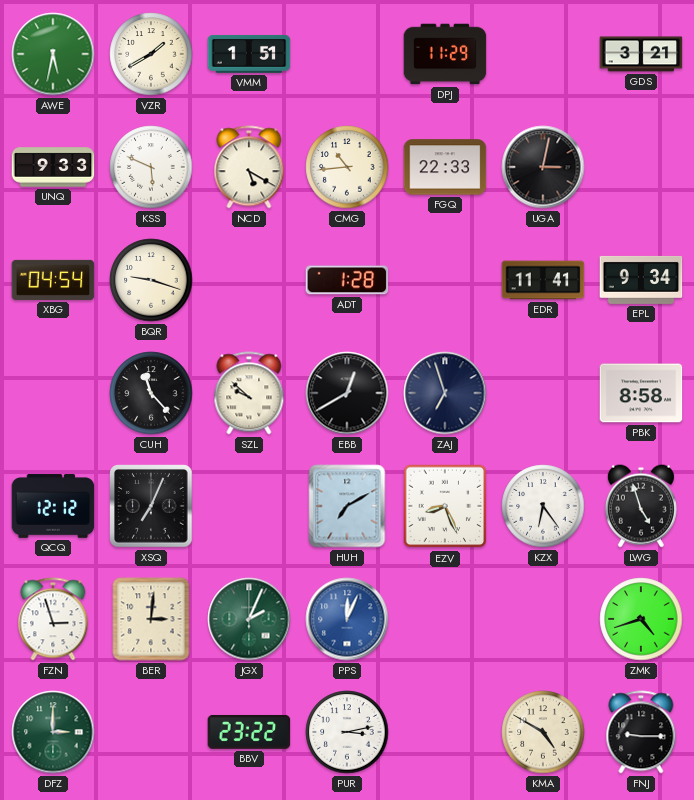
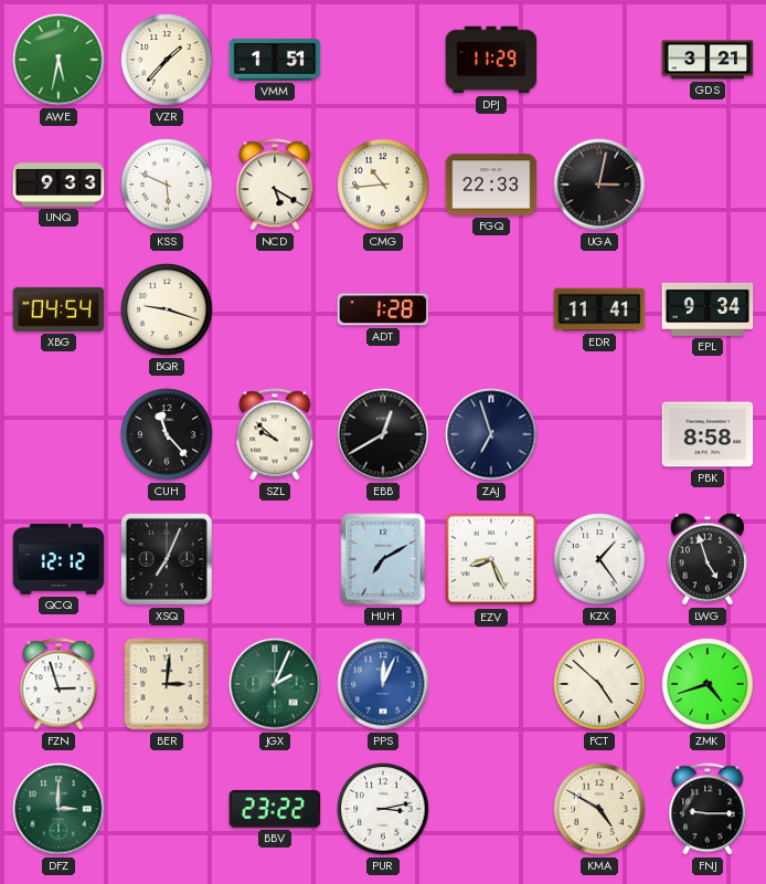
VZR: 1:40 -> 1:37
KZX: 6:24 -> 1:24
FCT: none -> 4:52
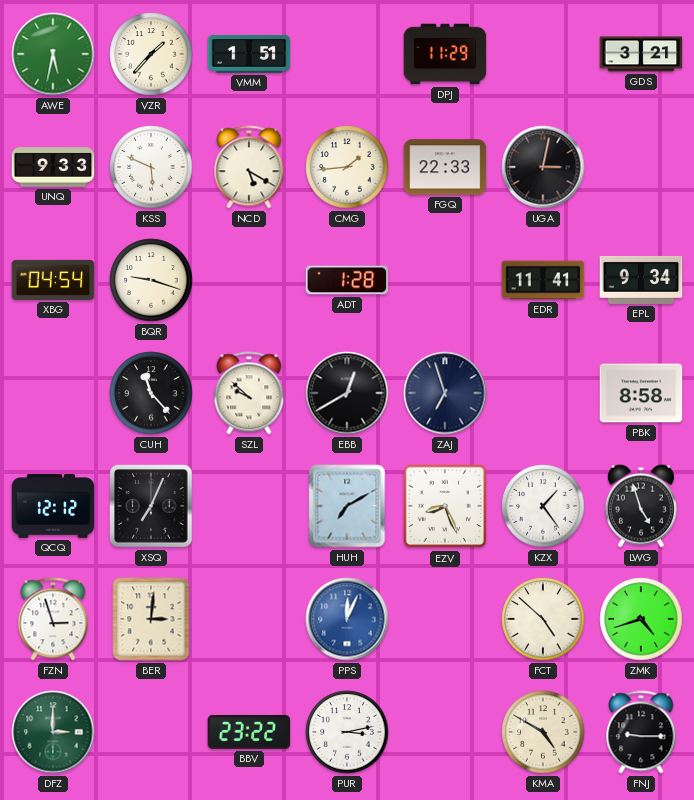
CMG: 10:44 -> 1:44
JGX: 2:04 -> none
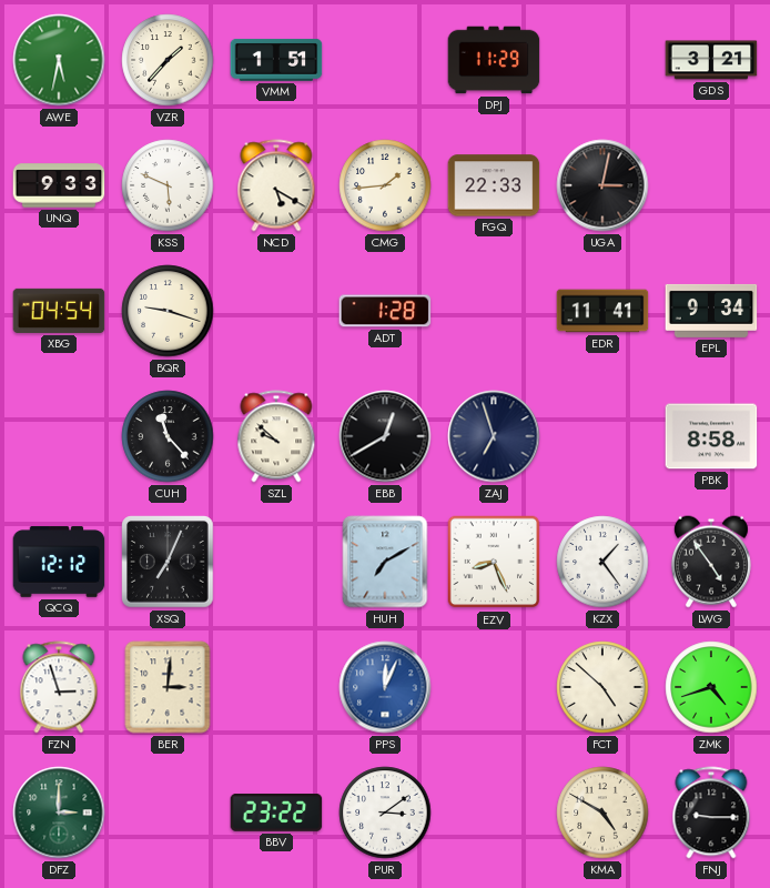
LWG: 4:57 -> 4:54
PUR: 3:13 -> 3:09
